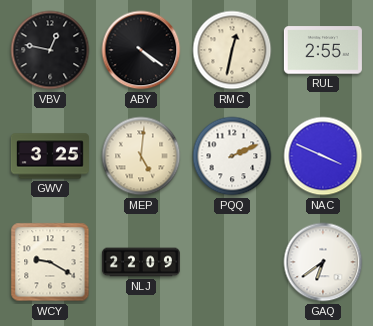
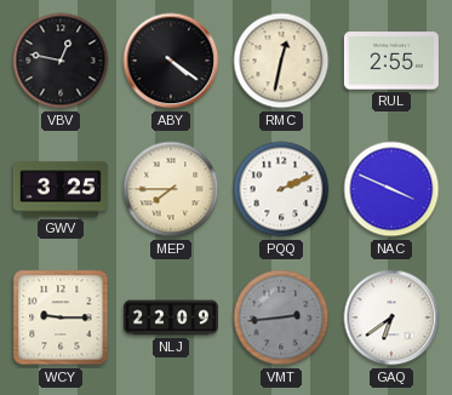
MEP: 5:01 -> 7:45
WCY: 9:20 -> 9:15
VMT: none -> 2:44
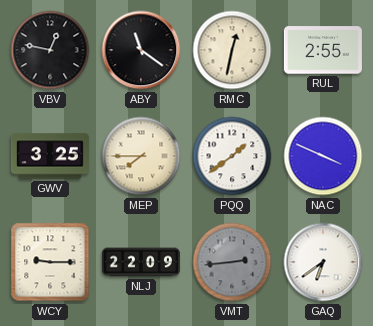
ABY: 4:21 -> 11:21
PQQ: 2:11 -> 1:39
